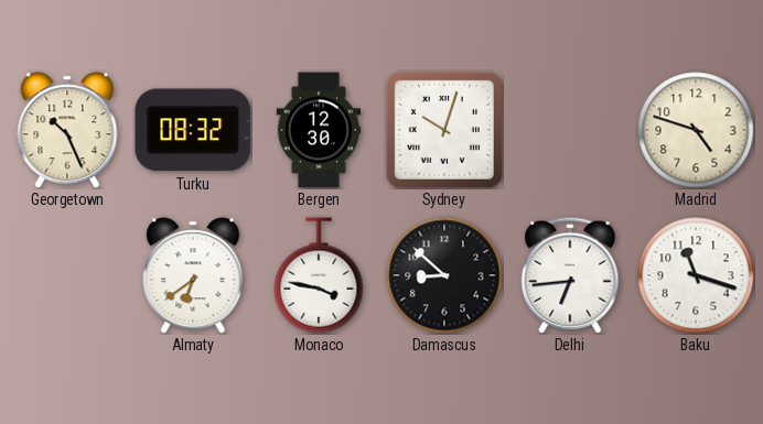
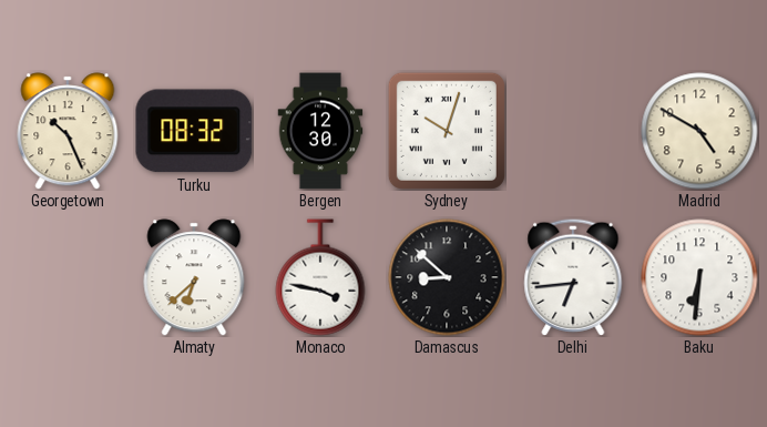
Madrid: 4:48 -> 4:50
Almaty: 6:39 -> 6:38
Baku: 11:18 -> 6:31
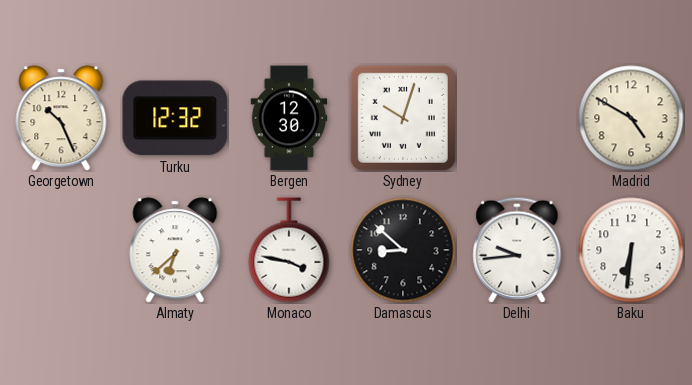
Turku: 08:32 -> 12:32
Delhi: 6:44 -> 9:44
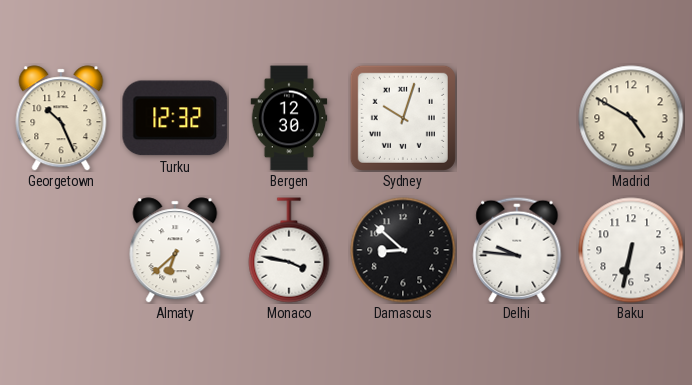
Delhi: 9:44 -> 9:46
Baku: 6:31 -> 6:32
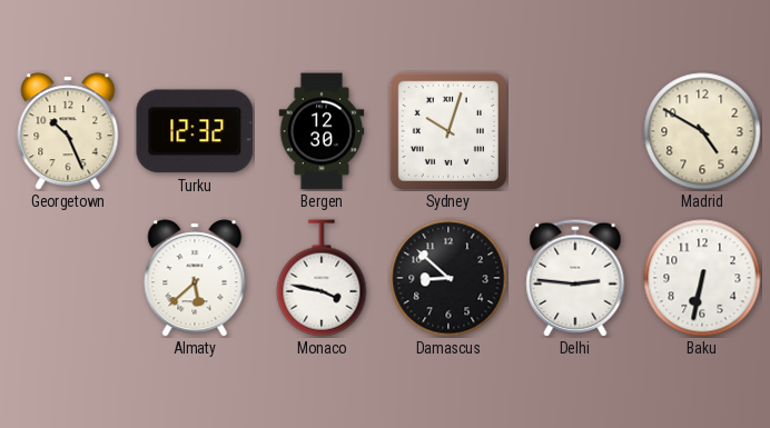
Almaty: 6:38 -> 5:38
Delhi: 9:46 -> 2:46
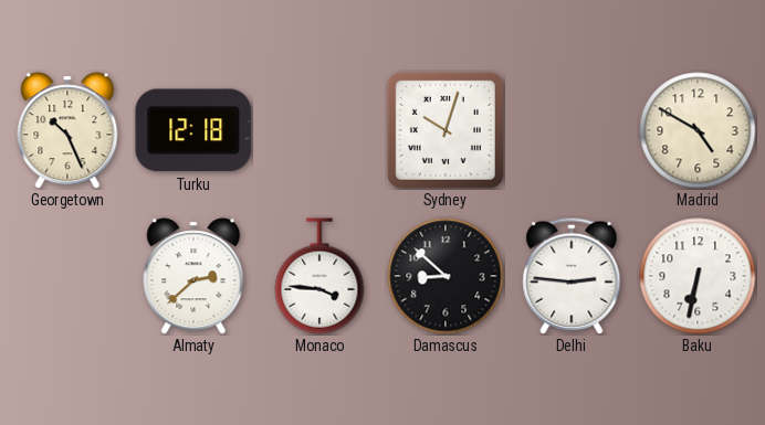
Turku: 12:32 -> 12:18
Bergen: 12:30 -> none
Almaty: 5:38 -> 2:38
Monaco: 3:47 -> 3:46
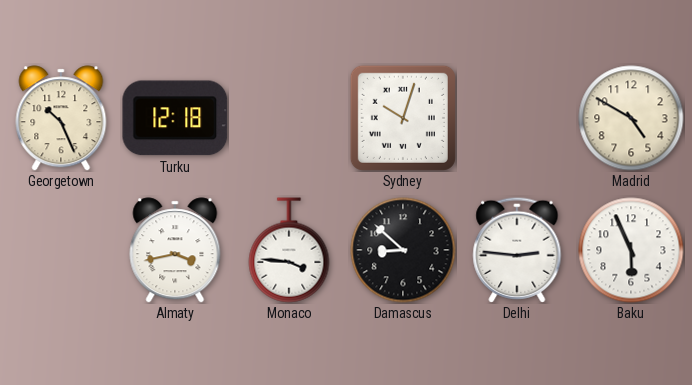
Almaty: 2:38 -> 3:43
Baku: 6:32 -> 5:56
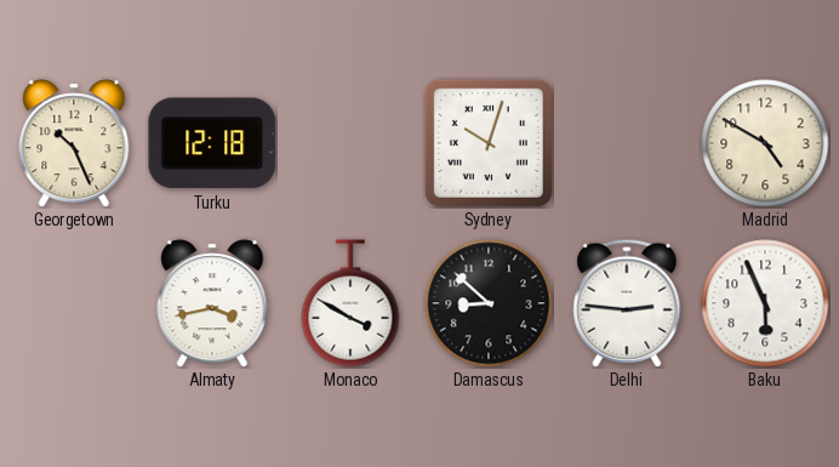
Monaco: 3:46 -> 3:50
